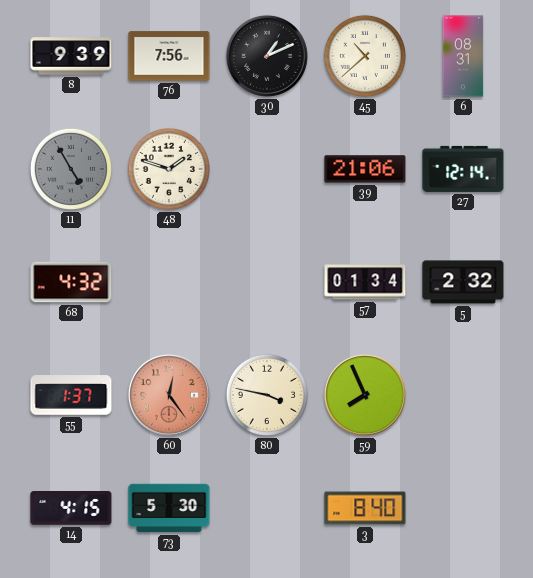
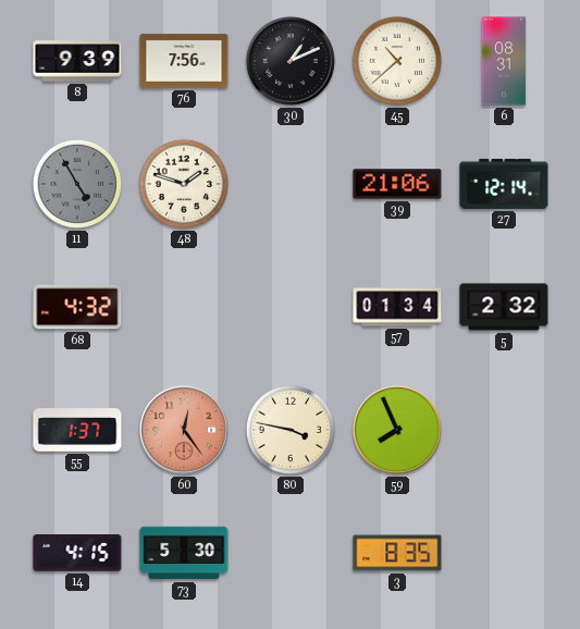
3: 8:40 -> 8:35
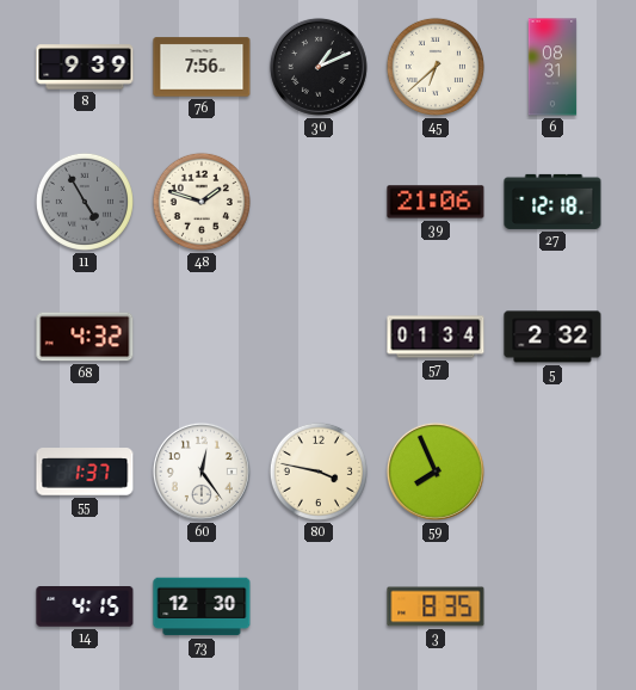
45: 10:38 -> 6:38
27: 12:14 -> 12:18
60 dial: salmon -> white
73: 5:30 -> 12:30
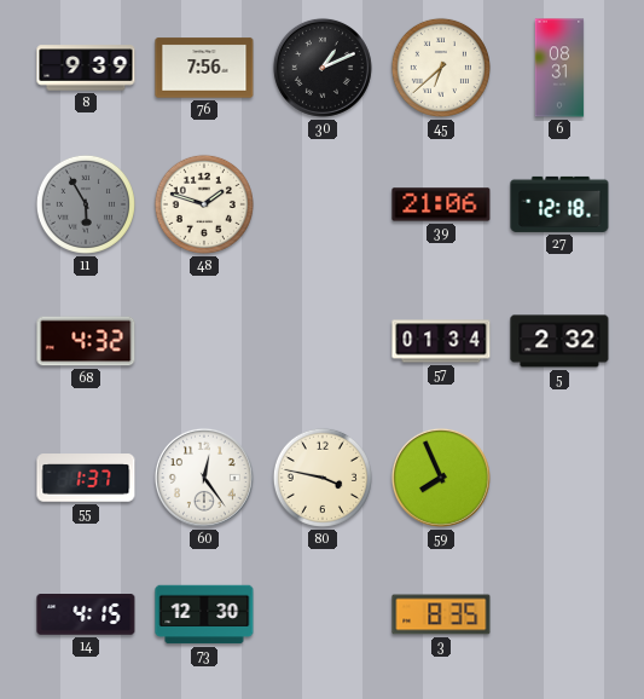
11: 4:55 -> 5:55
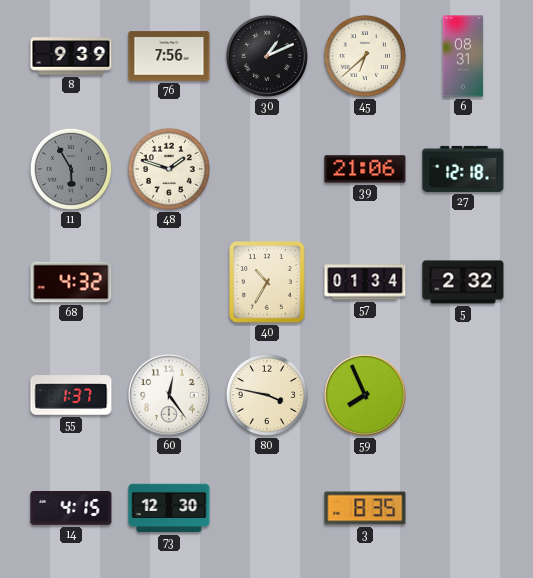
40: none -> 10:35
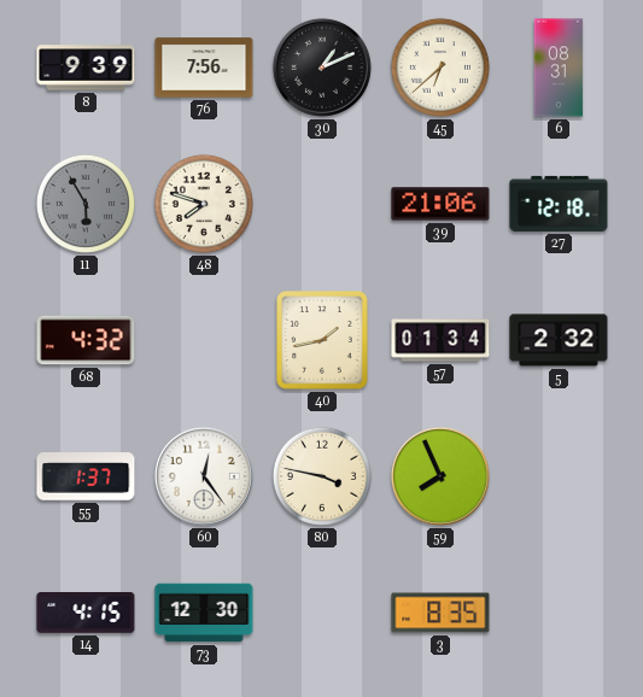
48: 1:48 -> 7:48
40: 10:35 -> 1:43
